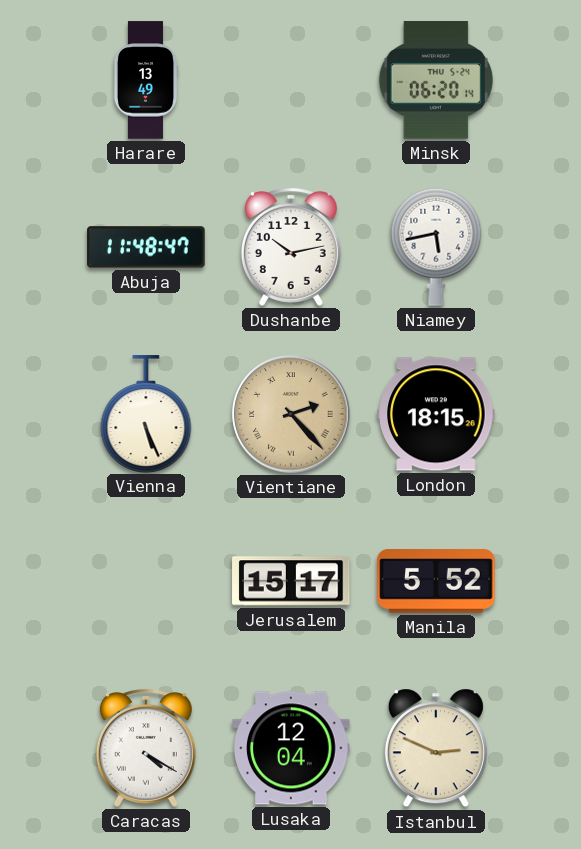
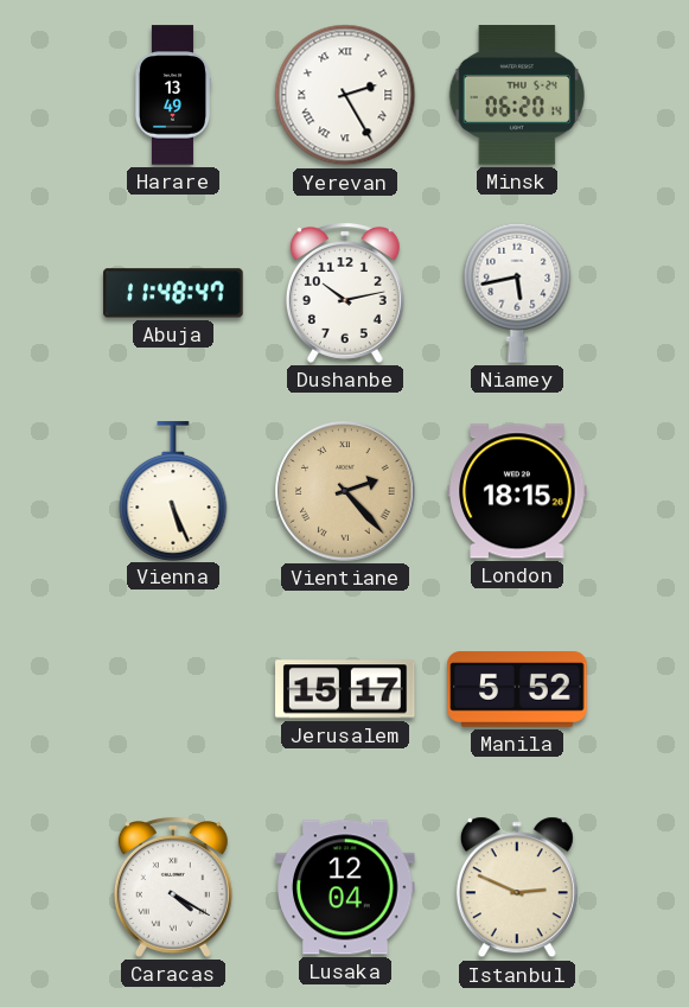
Yerevan: none -> 2:25
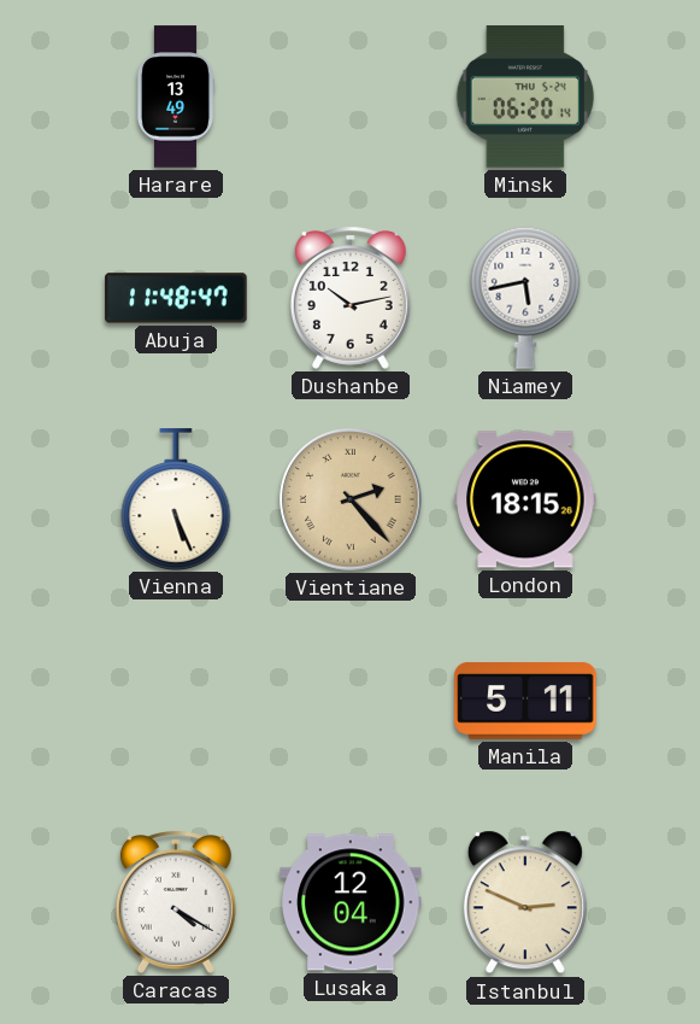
Yerevan: 2:25 -> none
Jerusalem: 15:17 -> none
Manila: 5:52 -> 5:11
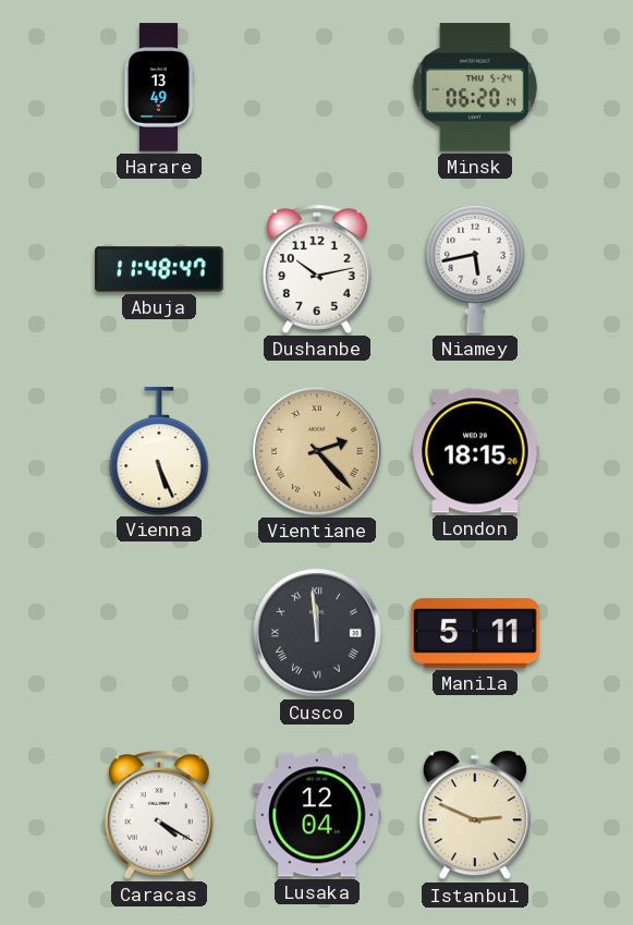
Cusco: none -> 11:59
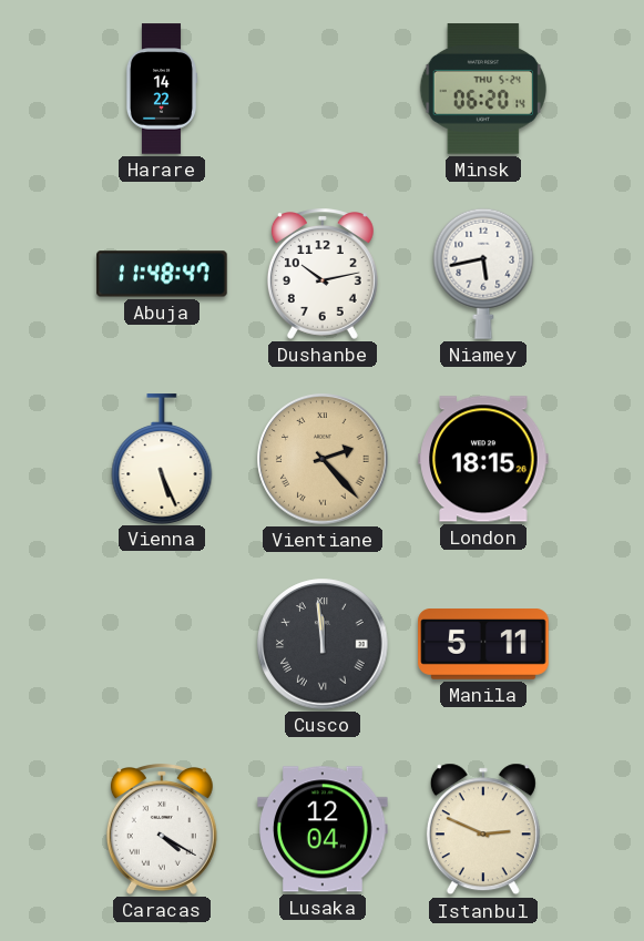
Harare: 13:49 -> 14:22
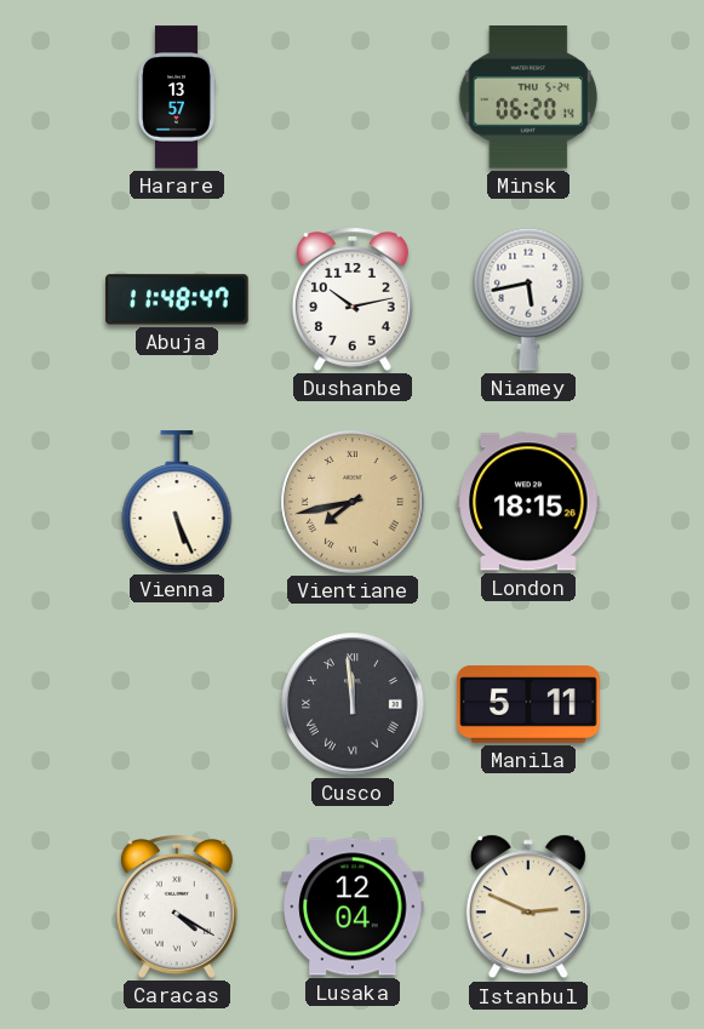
Harare: 14:22 -> 13:57
Vientiane: 2:23 -> 7:43
